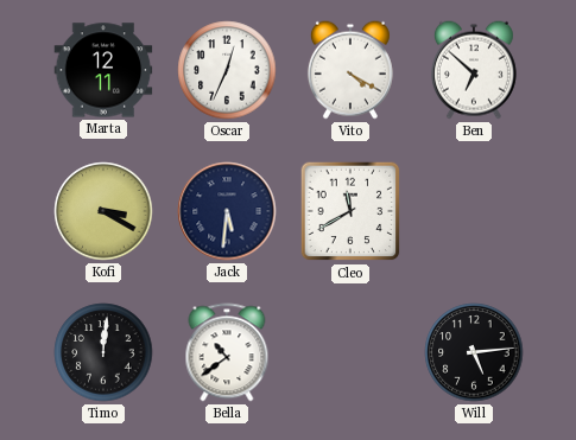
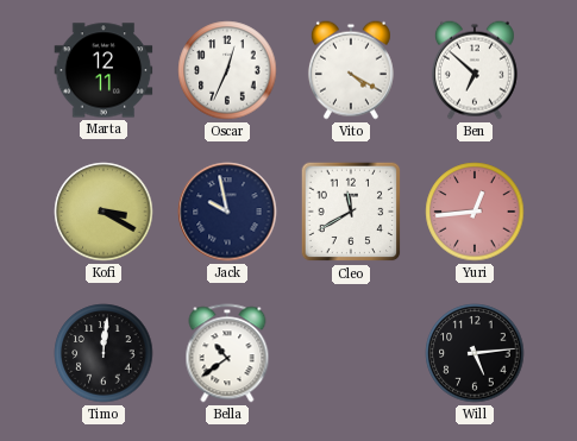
Jack: 5:31 -> 9:58
Yuri: none -> 12:44
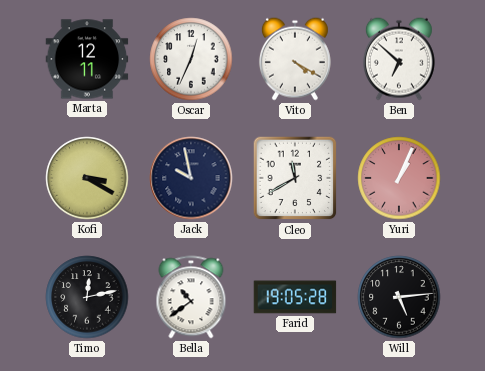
Yuri: 12:44 -> 1:04
Timo: 12:01 -> 12:13
Farid: none -> 19:05
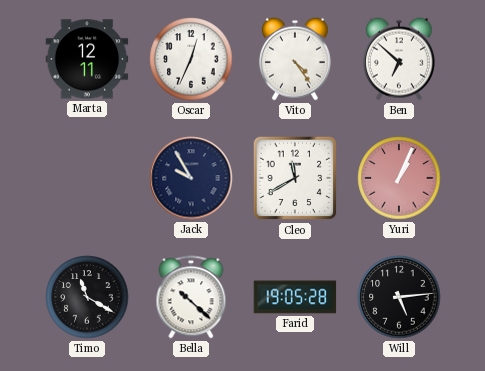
Vito: 4:20 -> 4:24
Kofi: 3:20 -> none
Jack: 9:58 -> 9:55
Timo: 12:13 -> 11:20
Bella: 10:39 -> 10:22
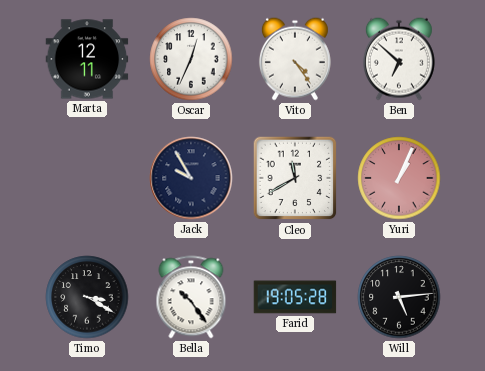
Timo: 11:20 -> 3:20
Bella: 10:22 -> 10:24
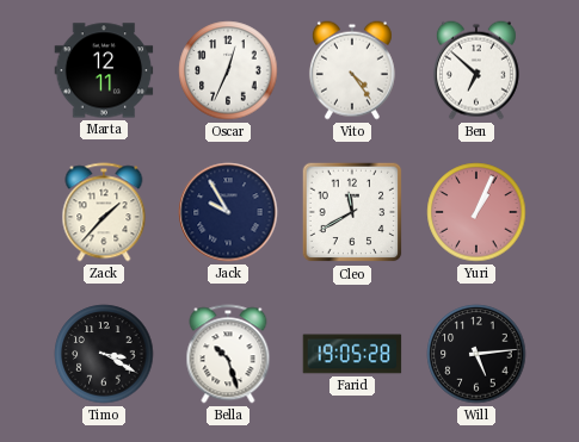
Zack: none -> 1:37
Bella: 10:24 -> 10:27
